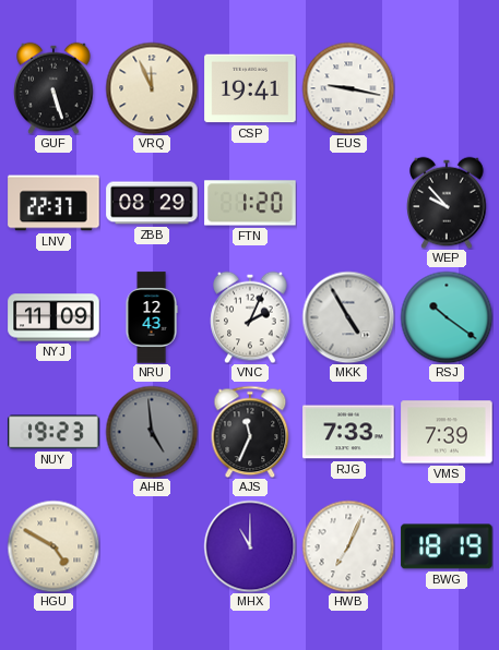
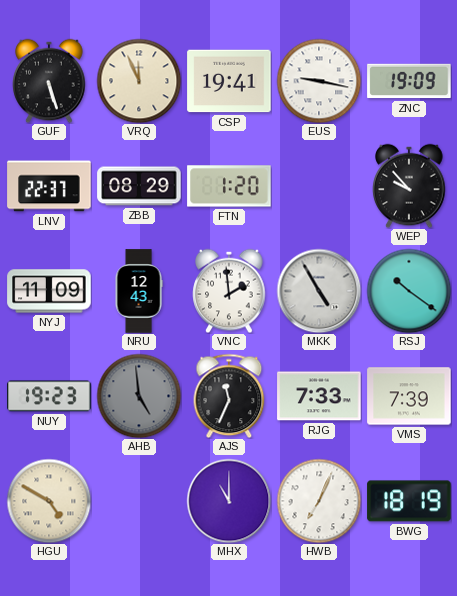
ZNC: none -> 19:09
VNC: 2:04 -> 1:59
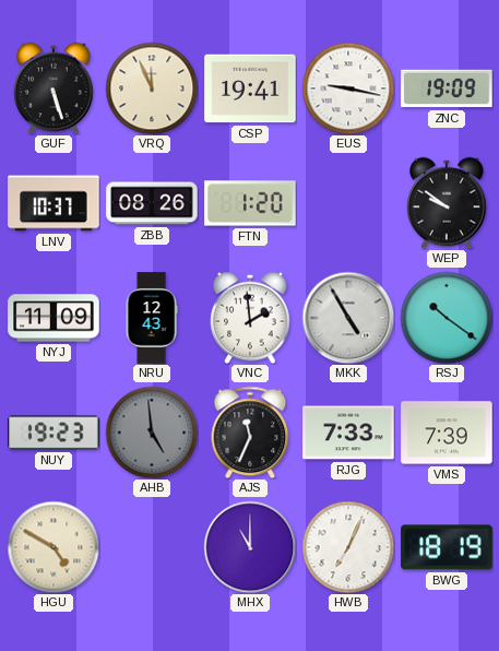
LNV: 22:37 -> 10:37
ZBB: 08:29 -> 08:26
WEP: 9:53 -> 9:51
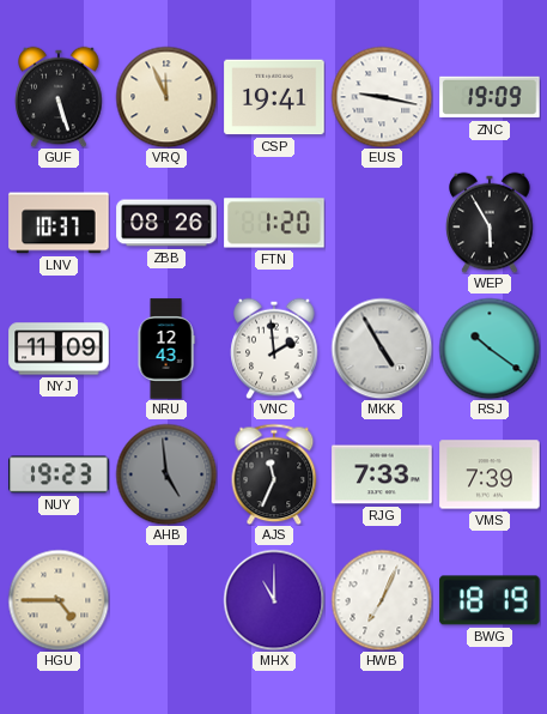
WEP: 9:51 -> 5:55
HGU: 4:50 -> 4:45
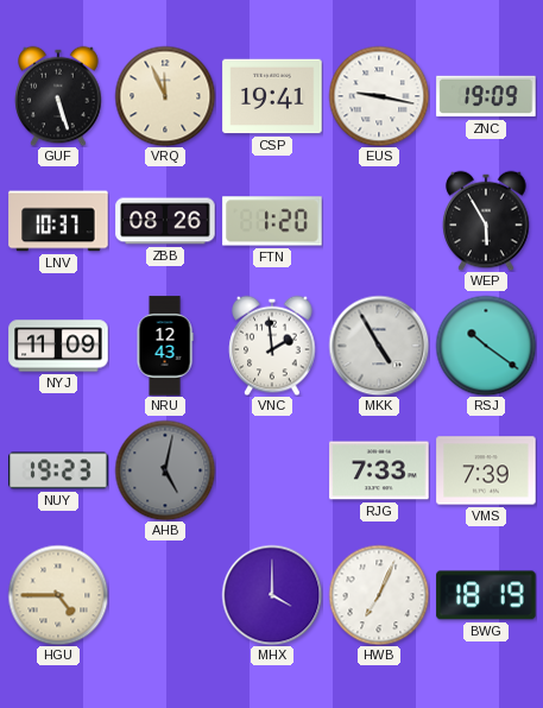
AHB: 4:59 -> 5:02
AJS: 11:34 -> none
MHX: 11:00 -> 4:00
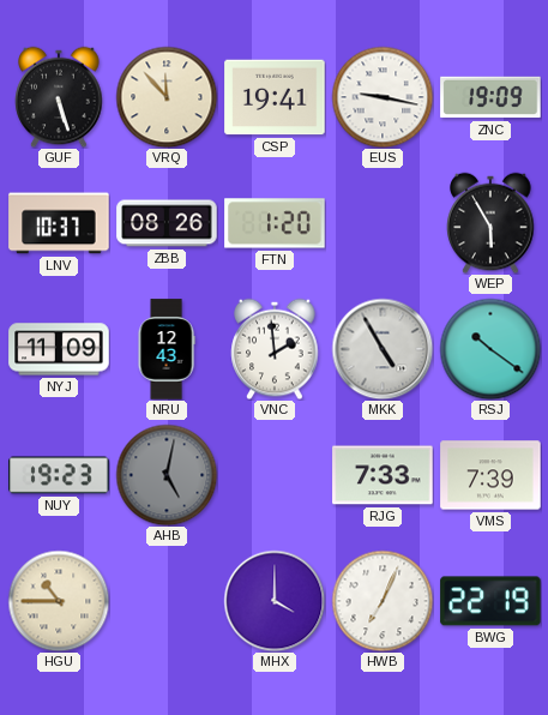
VRQ: 11:56 -> 11:53
HGU: 4:45 -> 10:45
BWG: 18:19 -> 22:19
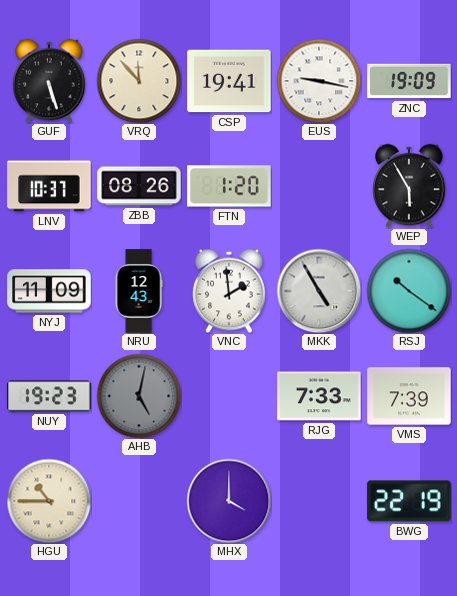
HWB: 7:04 -> none
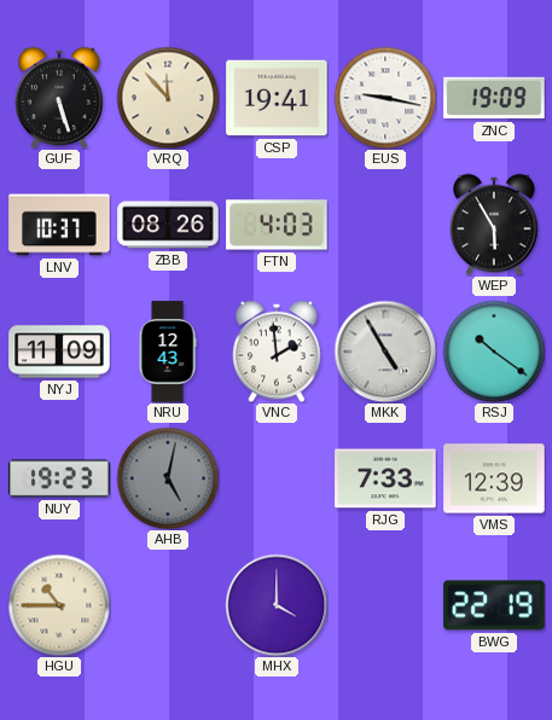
FTN: 1:20 -> 4:03
VMS: 7:39 -> 12:39
